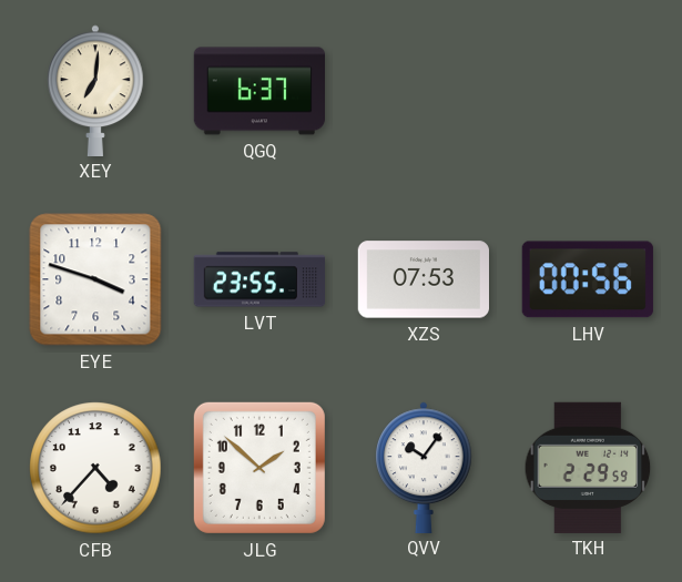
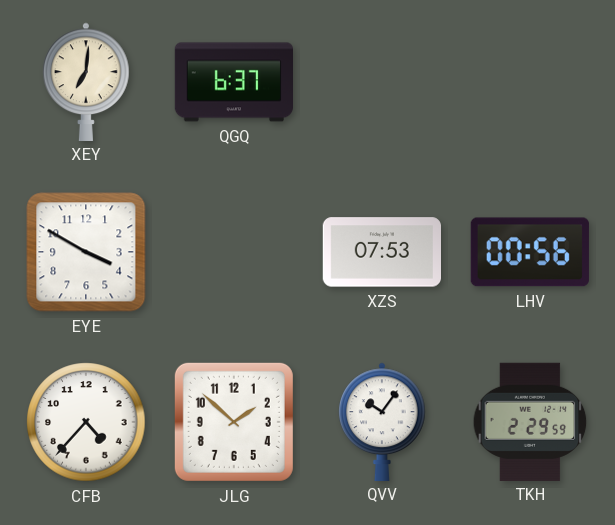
EYE: 3:48 -> 3:50
LVT: 23:55 -> none
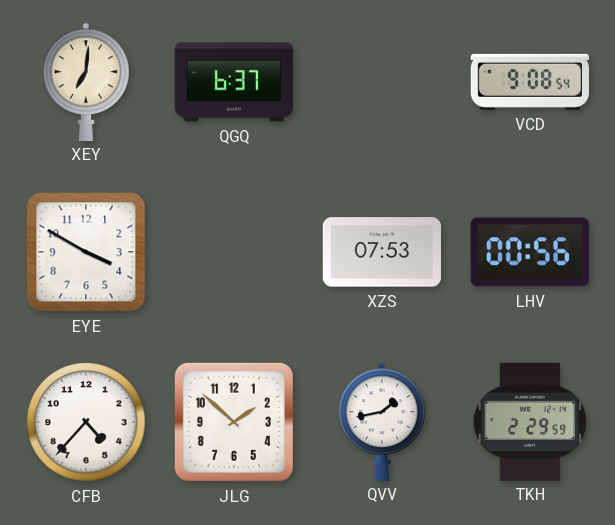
VCD: none -> 9:08
QVV: 10:06 -> 1:43
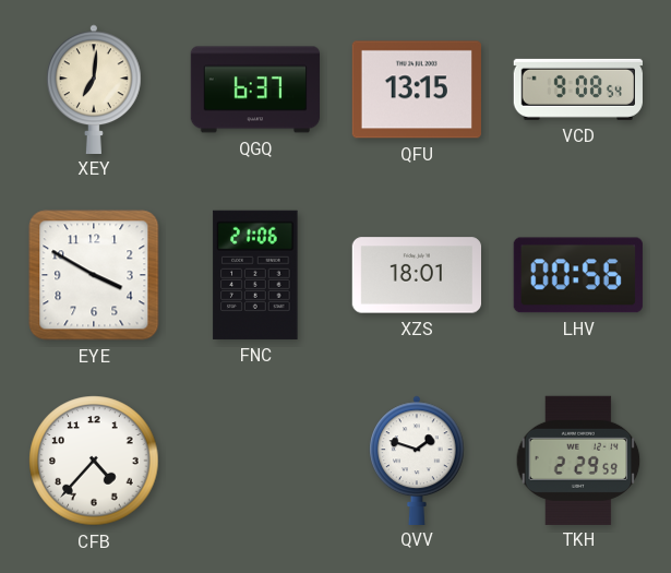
QFU: none -> 13:15
FNC: none -> 21:06
XZS: 07:53 -> 18:01
JLG: 1:52 -> none
QVV: 1:43 -> 1:48
